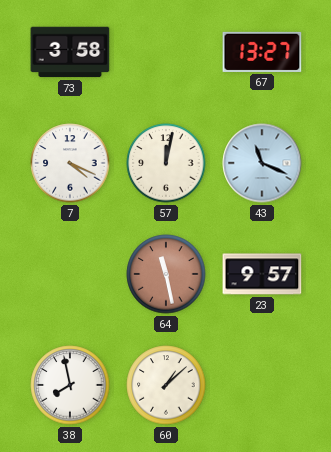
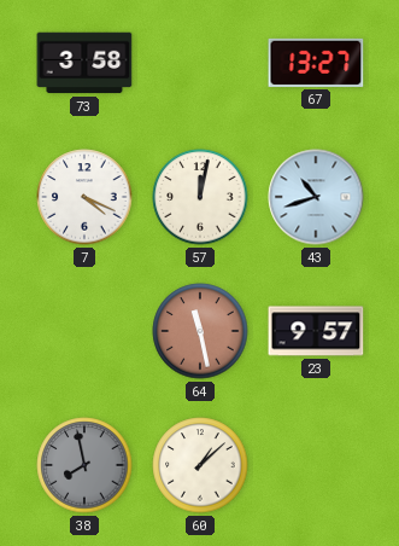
43: 11:19 -> 10:42
38 dial: white -> grey
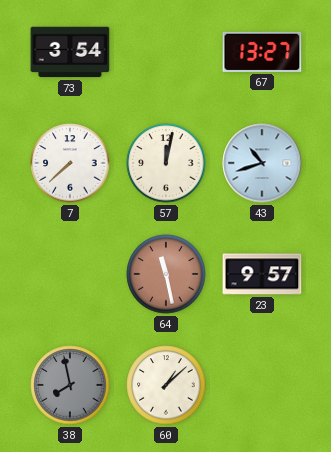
73: 3:58 -> 3:54
7: 4:19 -> 7:38
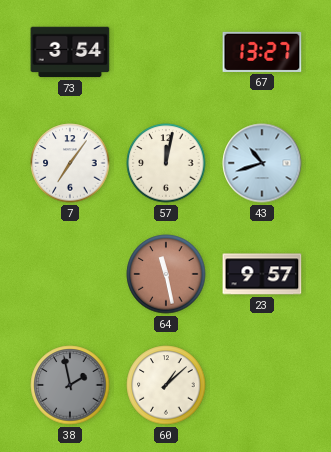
7: 7:38 -> 7:06
38: 7:58 -> 1:58
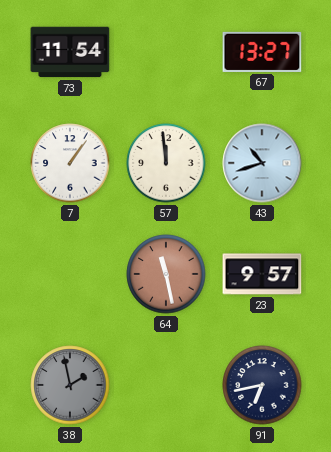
73: 3:54 -> 11:54
7: 7:06 -> 1:06
57: 12:02 -> 11:59
60: 1:08 -> none
91: none -> 6:43
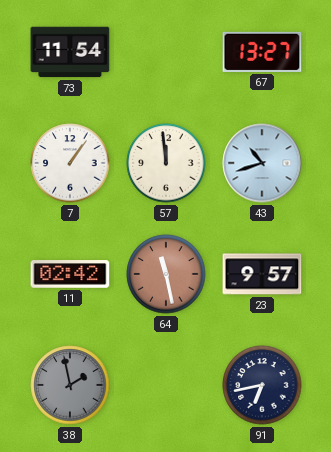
11: none -> 02:42
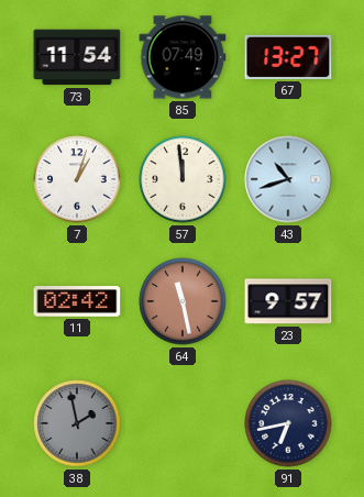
85: none -> 07:49
7: 1:06 -> 1:03
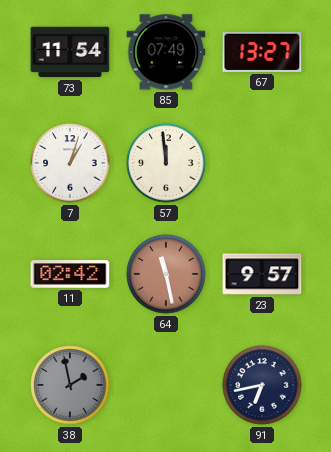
43: 10:42 -> none
